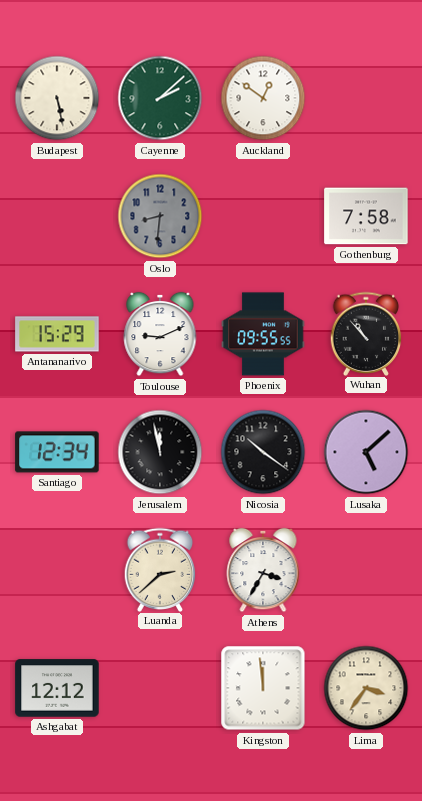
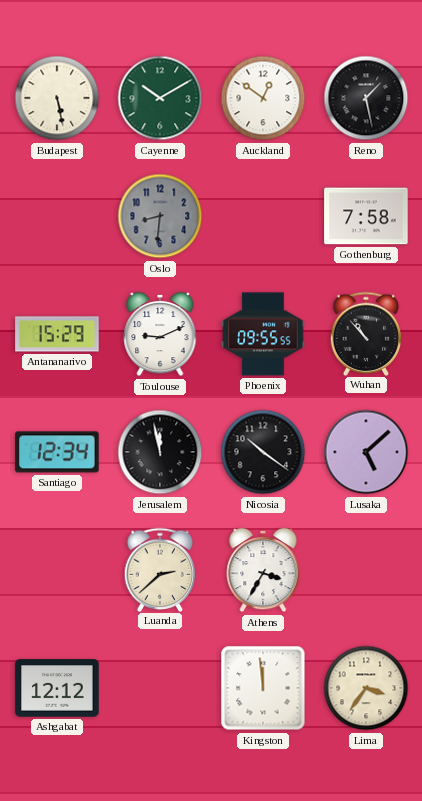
Cayenne: 2:08 -> 10:10
Reno: none -> 1:28
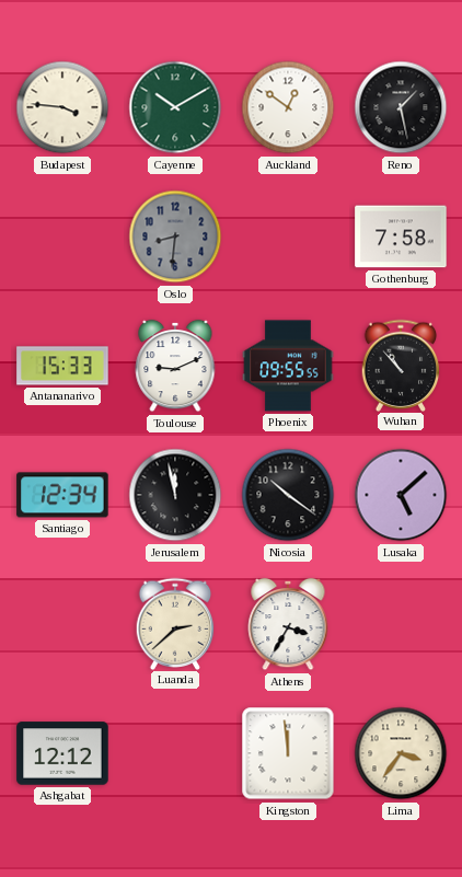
Budapest: 5:28 -> 3:46
Antananarivo: 15:29 -> 15:33
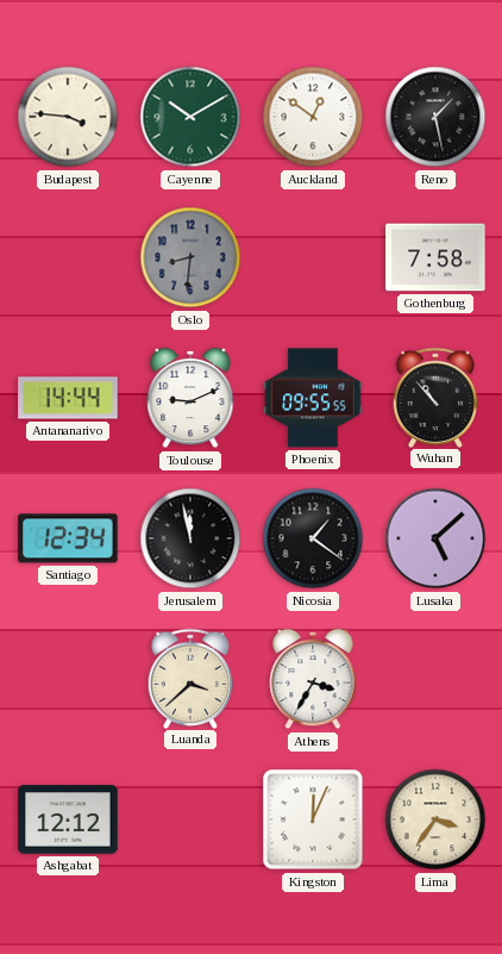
Antananarivo: 15:33 -> 14:44
Nicosia: 10:21 -> 1:21
Luanda: 2:38 -> 3:38
Kingston: 11:59 -> 12:04
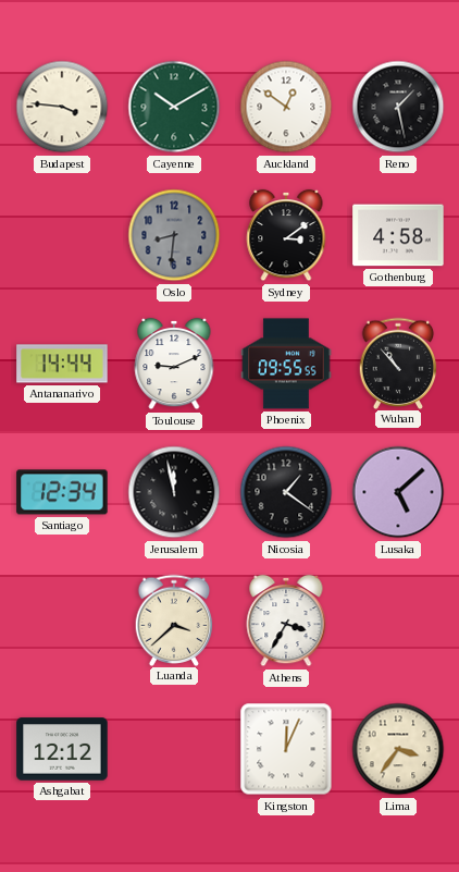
Sydney: none -> 3:09
Gothenburg: 7:58 -> 4:58
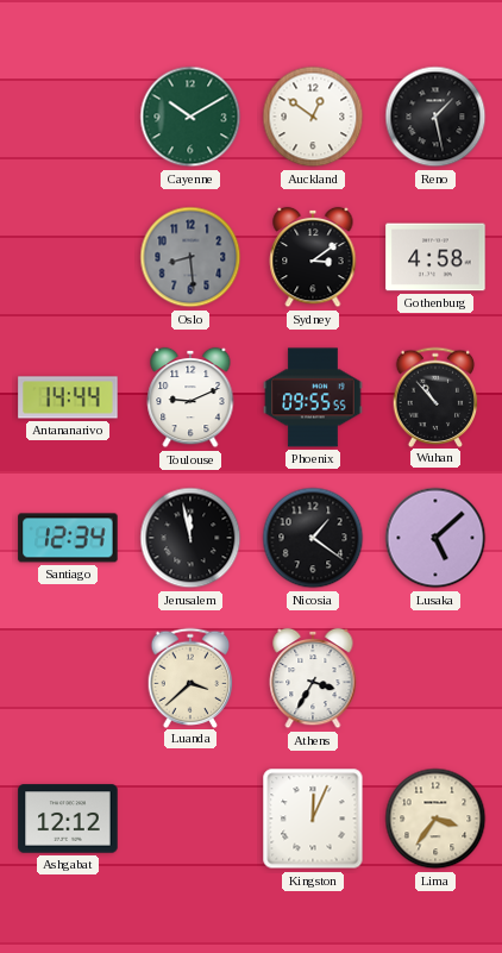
Budapest: 3:46 -> none
Oslo: 8:31 -> 8:29
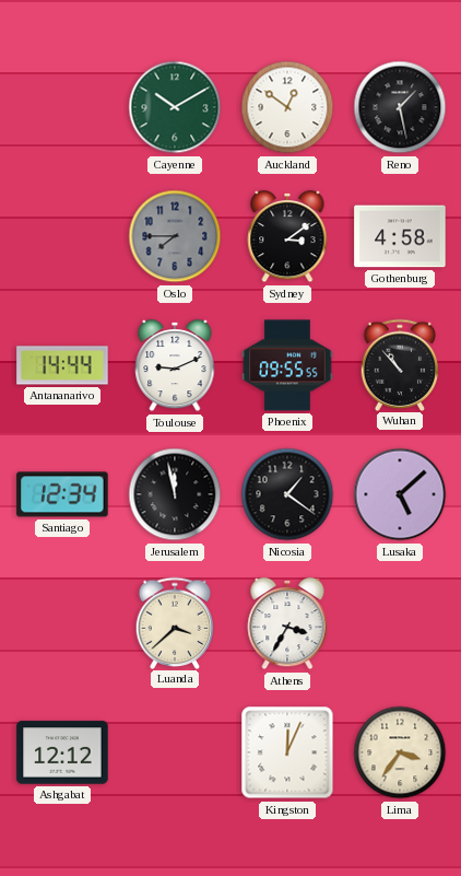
Oslo: 8:29 -> 7:45
